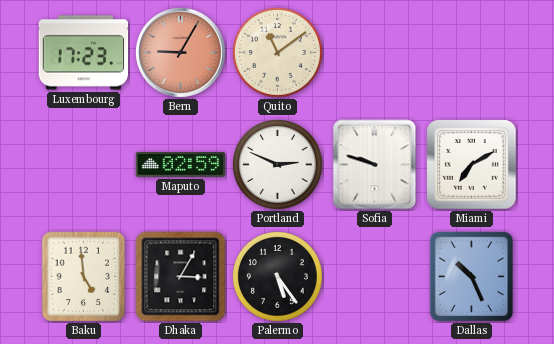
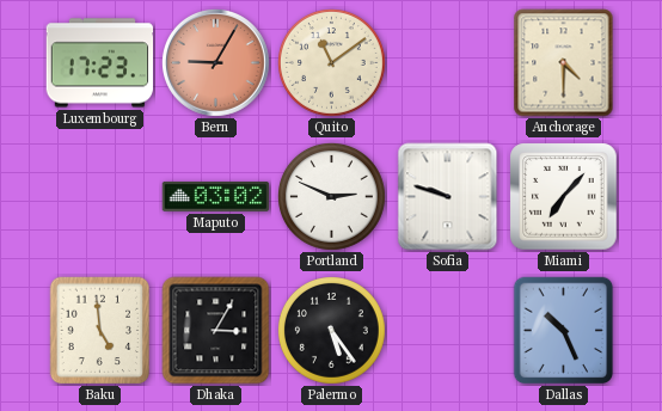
Anchorage: none -> 4:30
Maputo: 02:59 -> 03:02
Miami: 7:10 -> 7:07
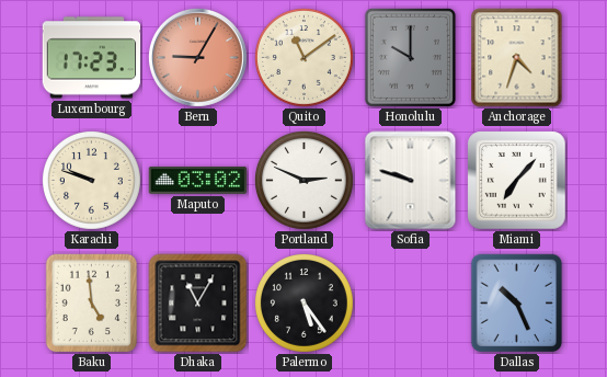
Honolulu: none -> 10:00
Anchorage: 4:30 -> 4:33
Karachi: none -> 9:48
Dhaka: 3:05 -> 11:05
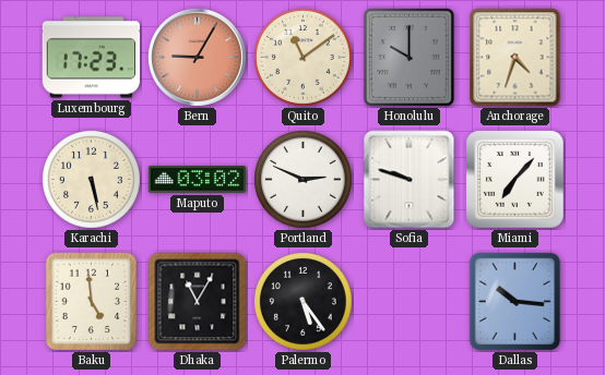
Karachi: 9:48 -> 5:28
Dallas: 10:26 -> 10:16
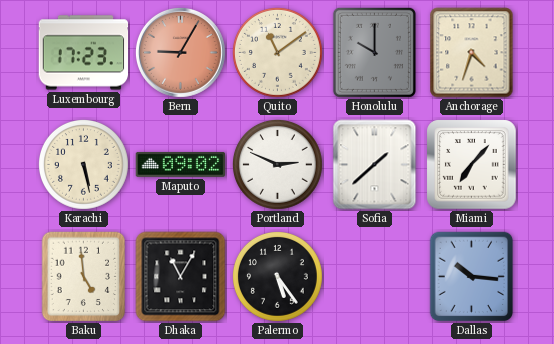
Maputo: 03:02 -> 09:02
Sofia: 9:48 -> 1:38
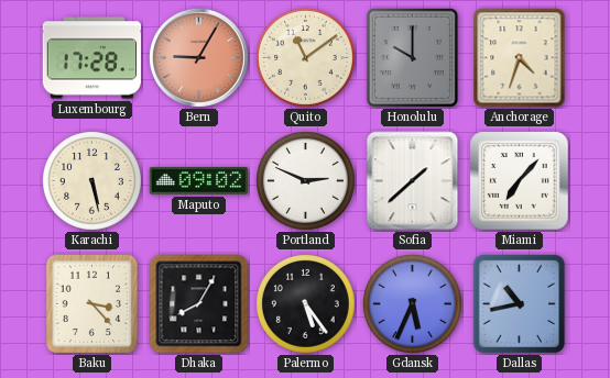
Luxembourg: 17:23 -> 17:28
Baku: 4:59 -> 3:23
Dhaka: 11:05 -> 8:05
Gdansk: none -> 5:34
Dallas: 10:16 -> 10:43
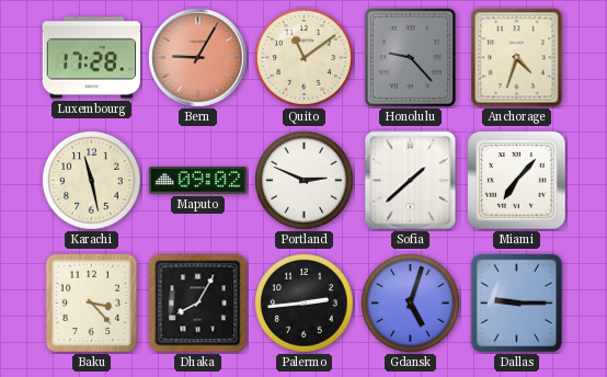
Honolulu: 10:00 -> 9:23
Karachi: 5:28 -> 11:28
Palermo: 5:24 -> 2:44
Gdansk: 5:34 -> 5:03
Dallas: 10:43 -> 9:15
